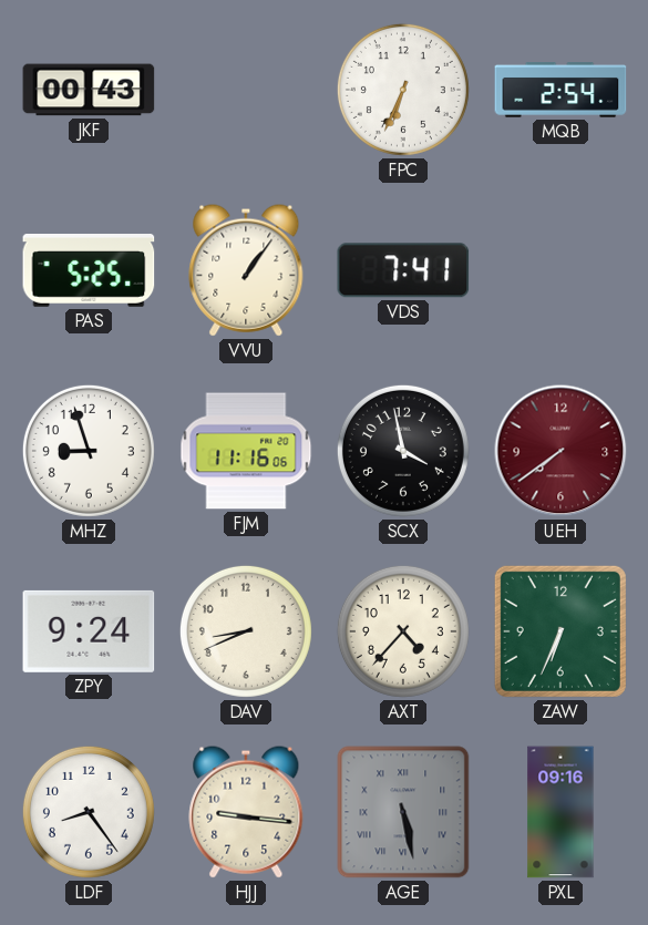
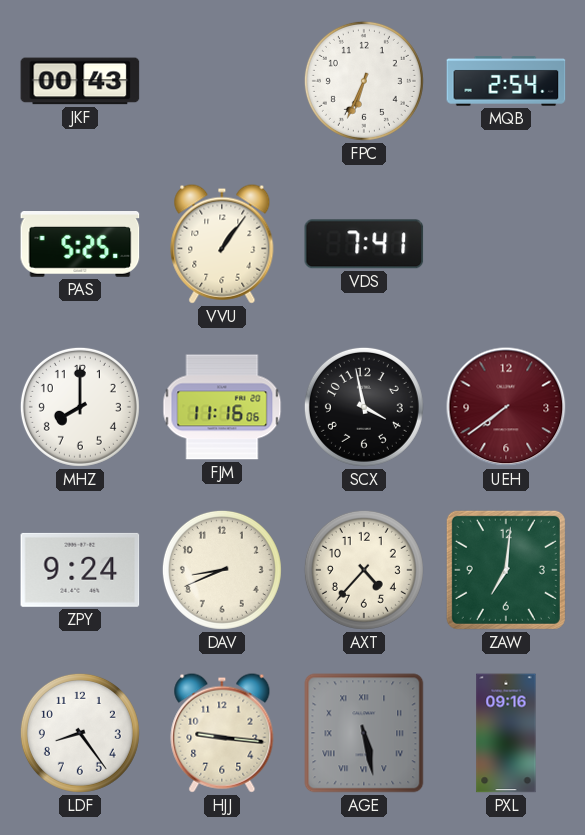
MHZ: 8:57 -> 8:00
ZAW: 6:34 -> 7:01
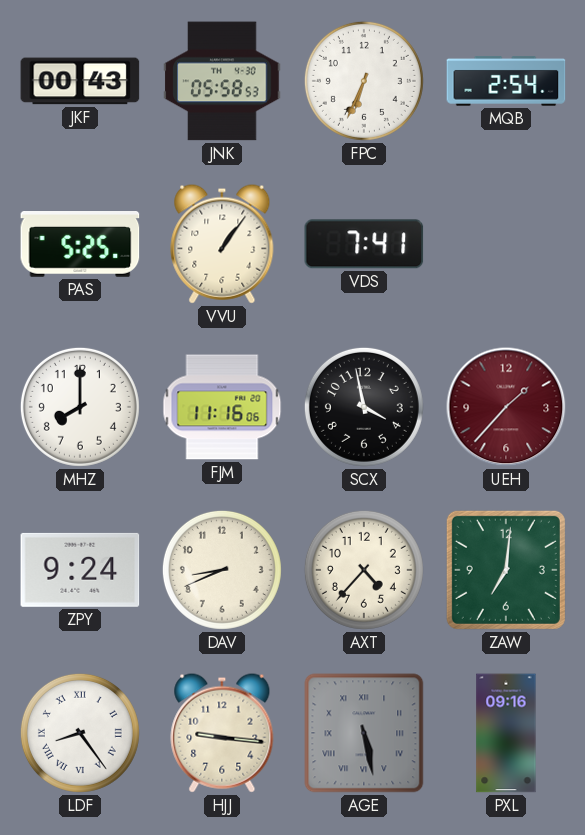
JNK: none -> 05:58
UEH: 7:39 -> 1:37
LDF numerals: Arabic -> Roman
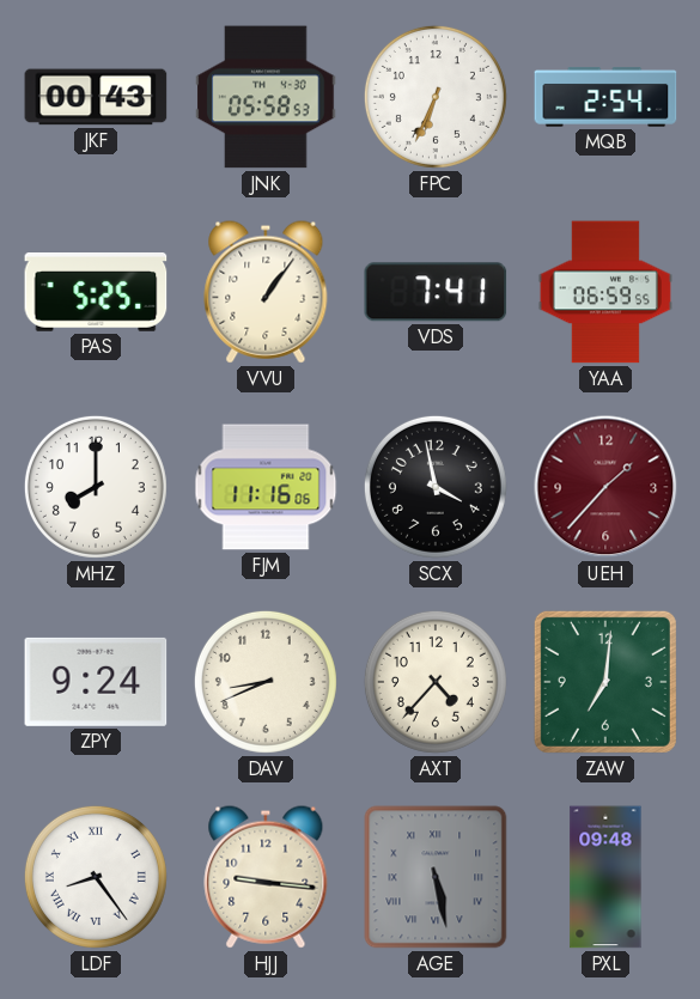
YAA: none -> 06:59
PXL: 09:16 -> 09:48
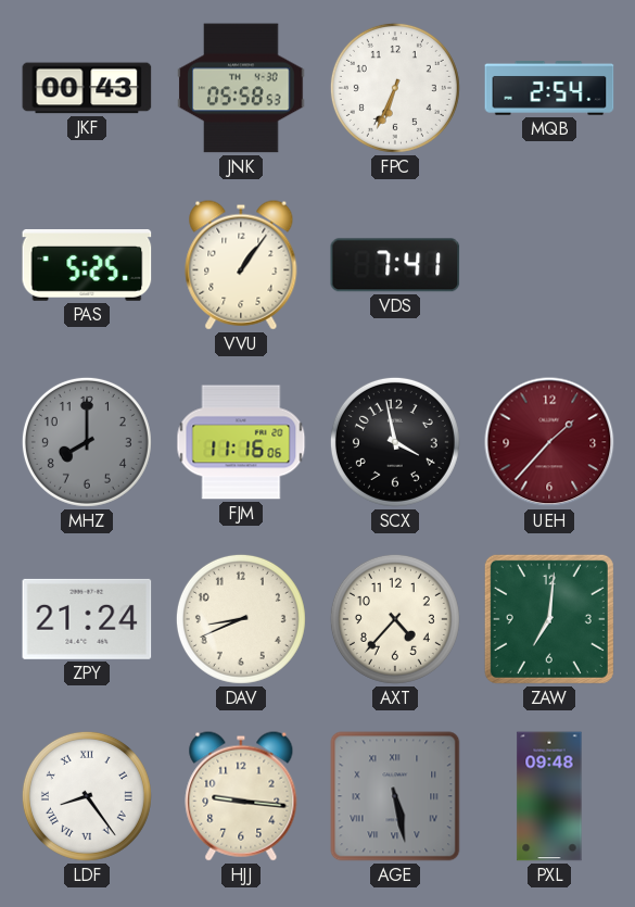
YAA: 06:59 -> none
MHZ dial: white -> grey
ZPY: 9:24 -> 21:24
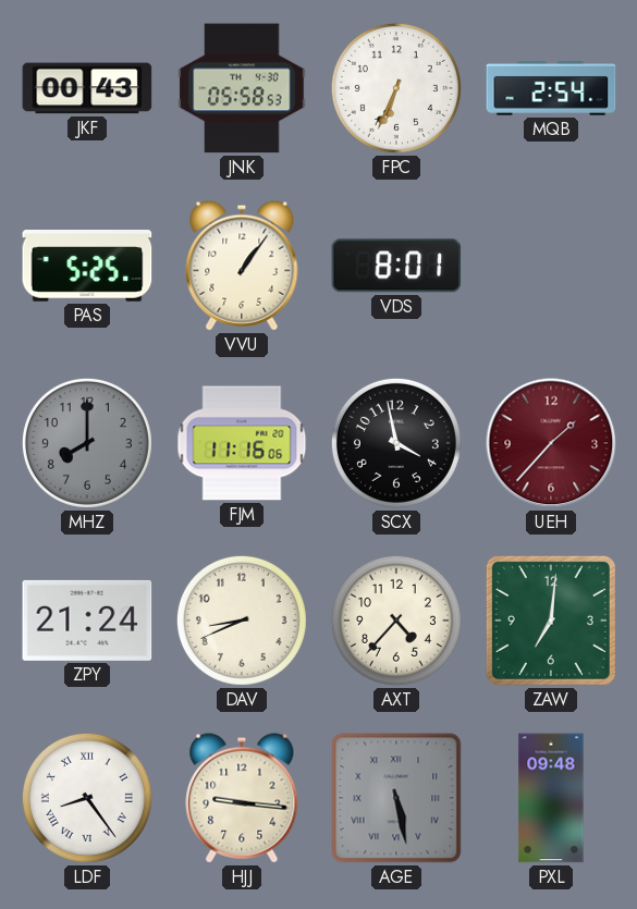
VDS: 7:41 -> 8:01
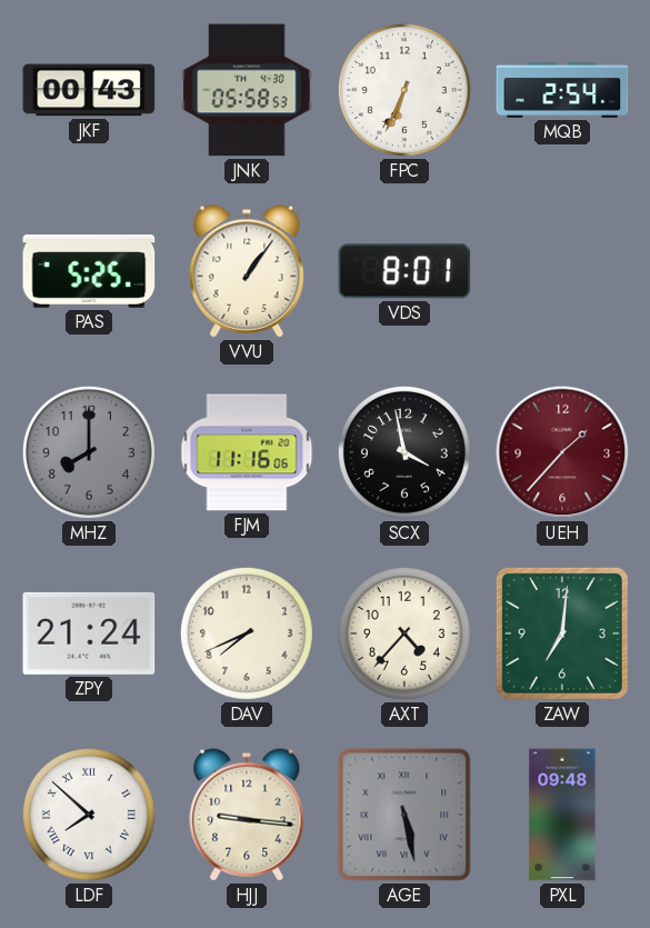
DAV: 8:41 -> 7:41
LDF: 8:24 -> 7:52
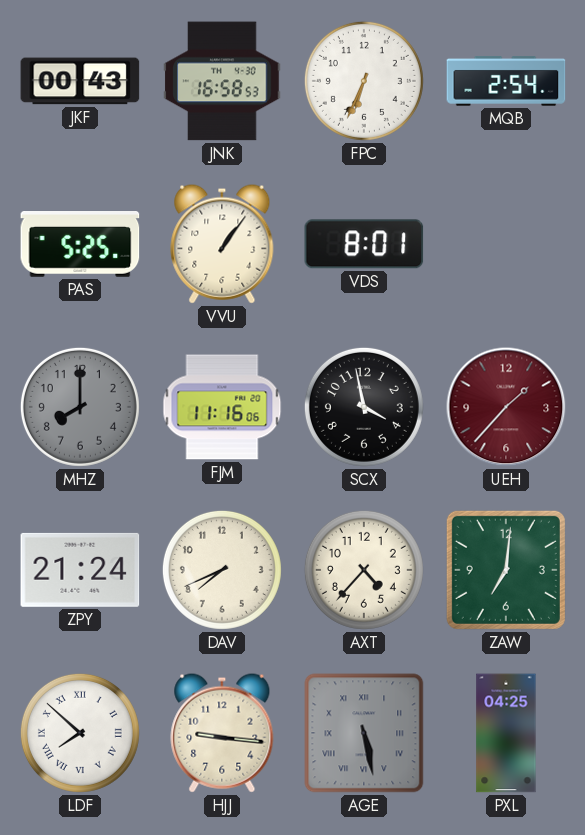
JNK: 05:58 -> 16:58
PXL: 09:48 -> 04:25
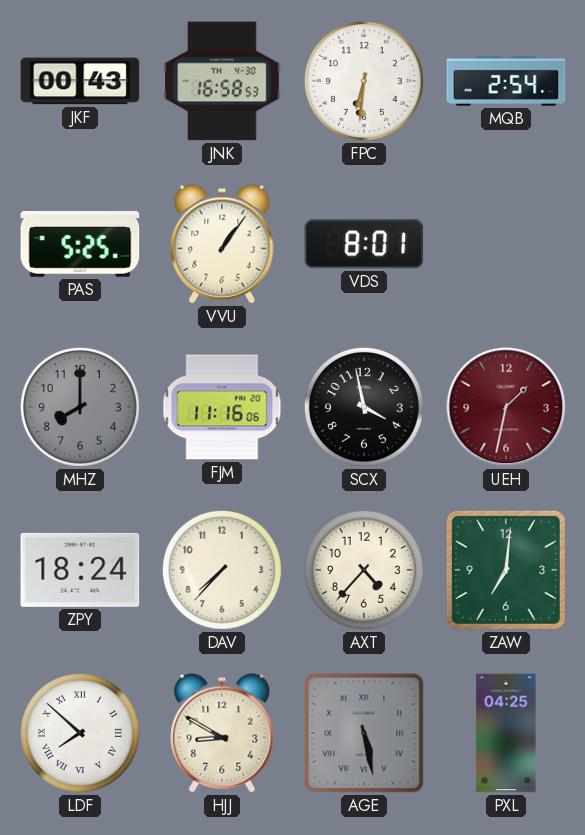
FPC: 6:34 -> 6:31
UEH: 1:37 -> 1:32
ZPY: 21:24 -> 18:24
DAV: 7:41 -> 7:37
HJJ: 9:16 -> 8:50
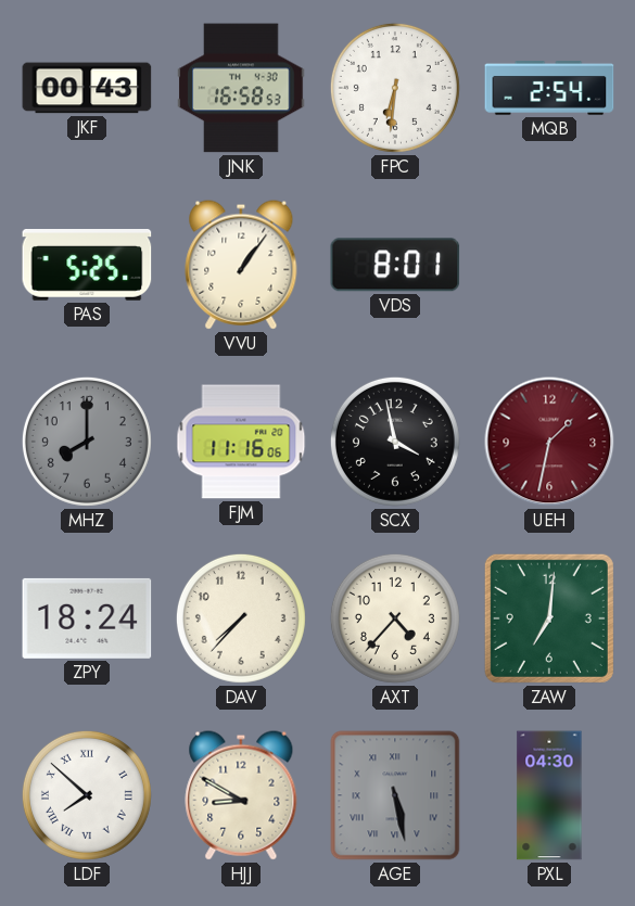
PXL: 04:25 -> 04:30
